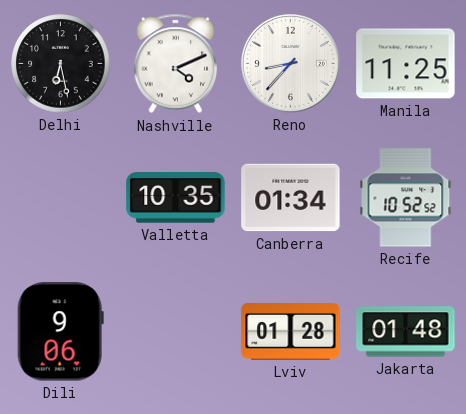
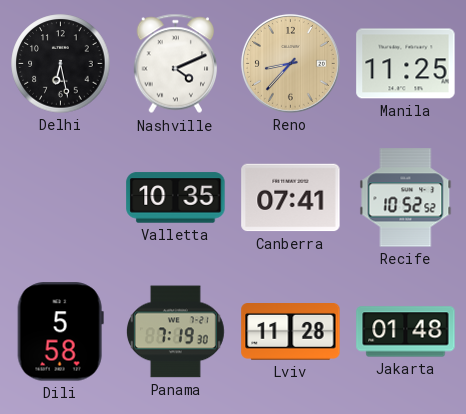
Reno dial: white -> champagne
Canberra: 01:34 -> 07:41
Dili: 9:06 -> 5:58
Panama: none -> 7:19
Lviv: 01:28 -> 11:28
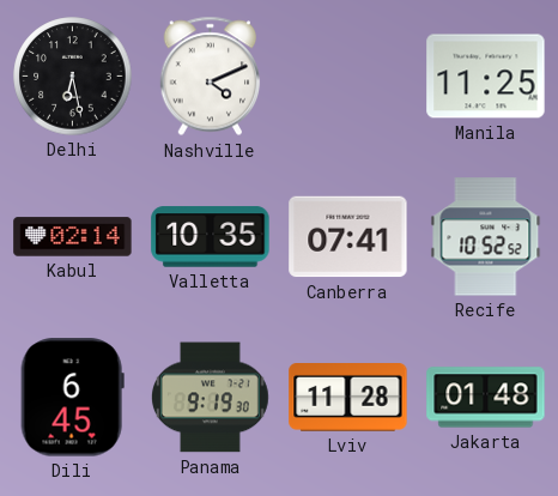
Reno: 8:37 -> none
Kabul: none -> 02:14
Dili: 5:58 -> 6:45
Panama: 7:19 -> 9:19
